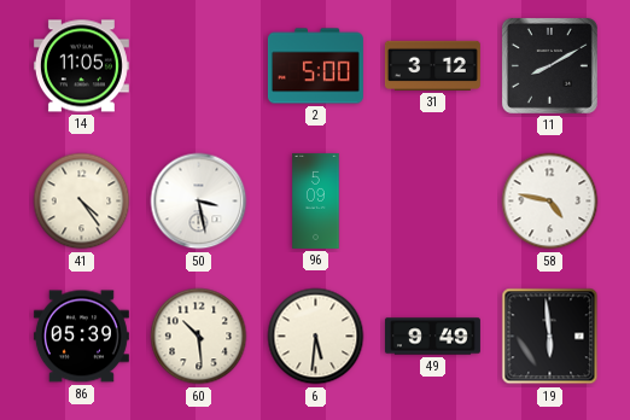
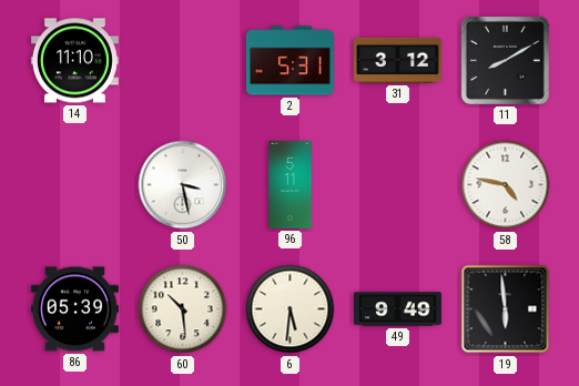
14: 11:05 -> 11:10
2: 5:00 -> 5:31
41: 4:24 -> none
96: 5:09 -> 5:11
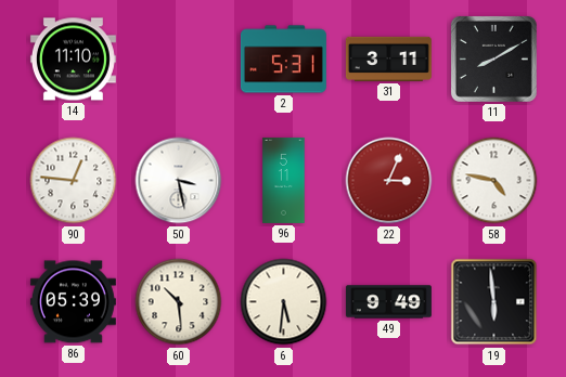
31: 3:12 -> 3:11
90: none -> 12:46
22: none -> 3:04
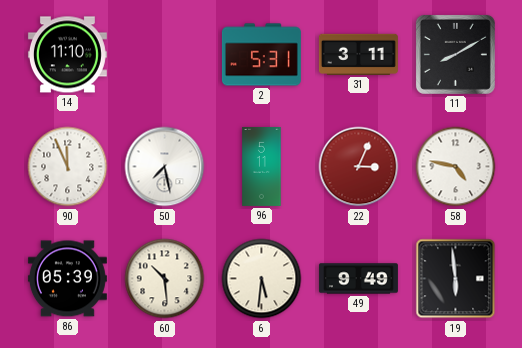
90: 12:46 -> 11:56
50: 3:28 -> 7:28
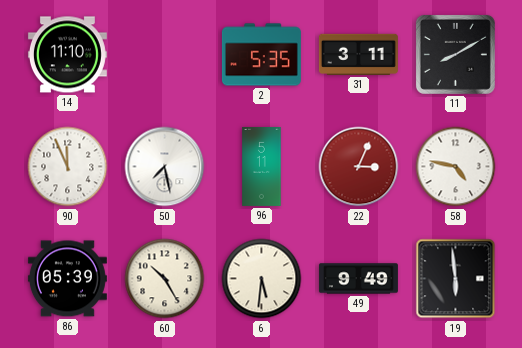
2: 5:31 -> 5:35
60: 10:29 -> 10:25
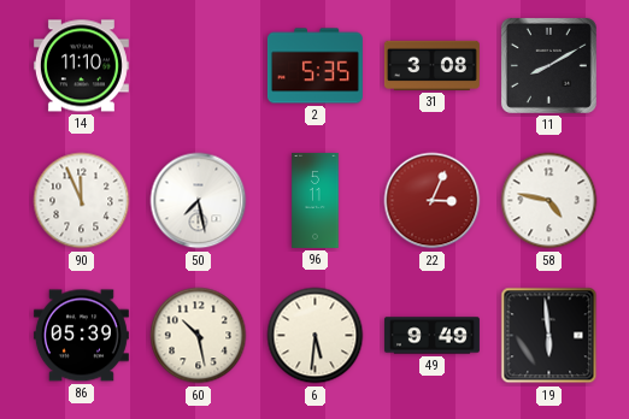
31: 3:11 -> 3:08
60: 10:25 -> 10:28
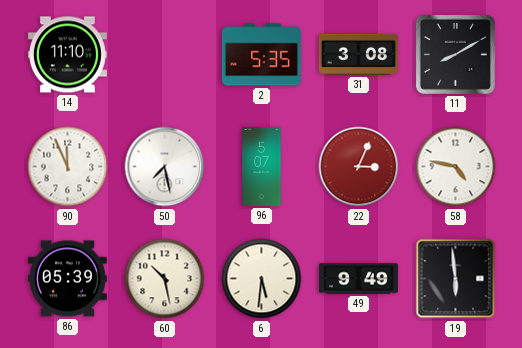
96: 5:11 -> 5:07
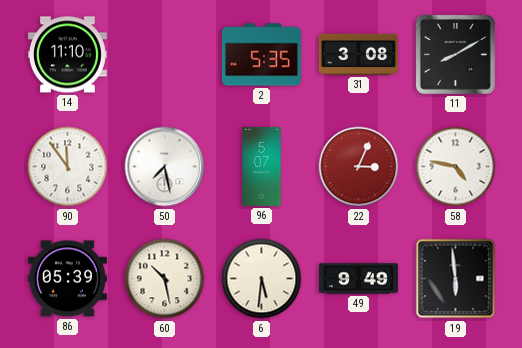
90: 11:56 -> 11:54
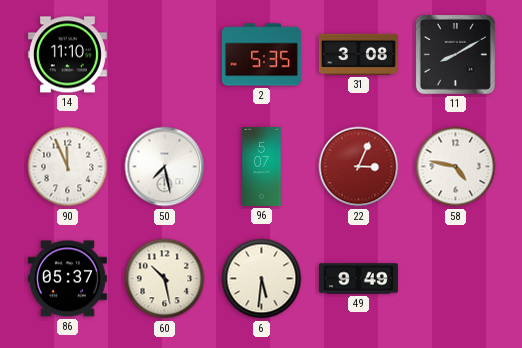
90: 11:54 -> 11:56
86: 05:39 -> 05:37
19: 5:59 -> none
